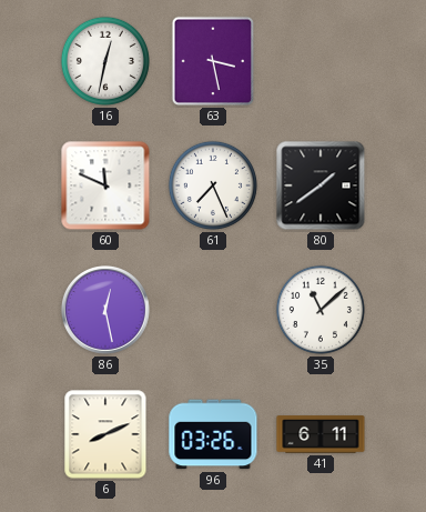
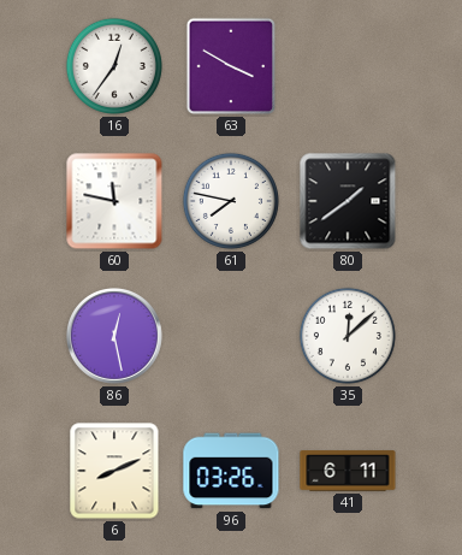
16: 12:32 -> 12:36
63: 3:28 -> 3:50
60: 11:49 -> 11:47
61: 7:26 -> 7:47
35: 11:08 -> 12:08
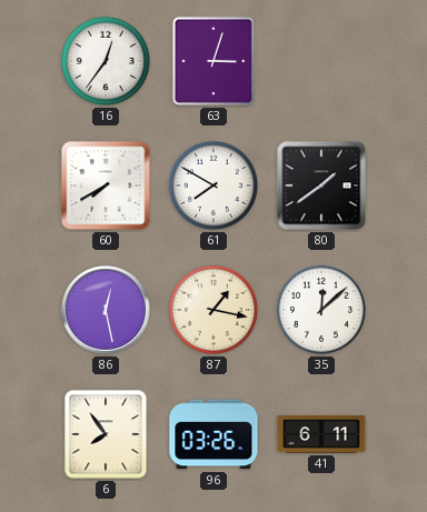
63: 3:50 -> 3:03
60: 11:47 -> 7:40
61: 7:47 -> 7:50
87: none -> 1:17
6: 8:11 -> 7:54
